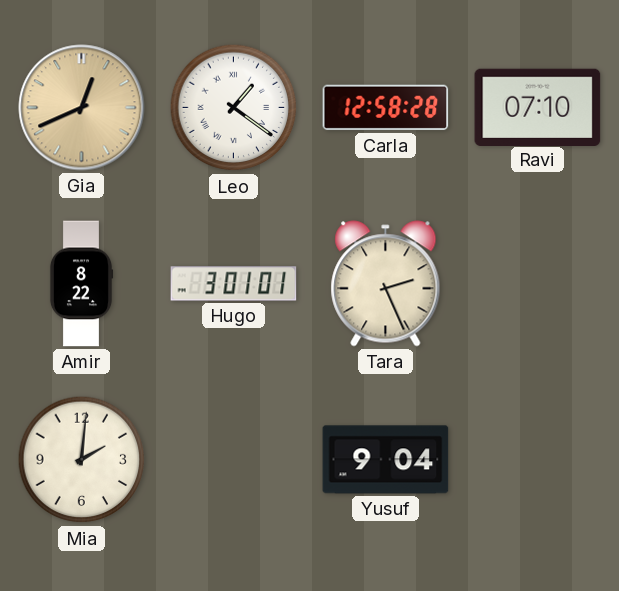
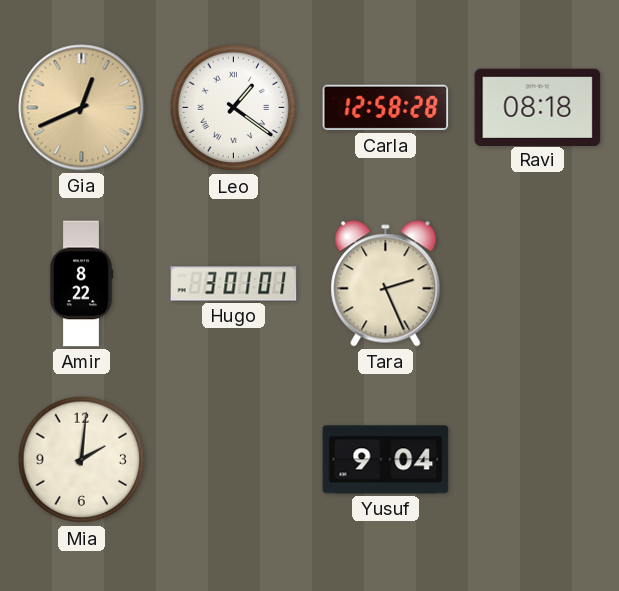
Ravi: 07:10 -> 08:18
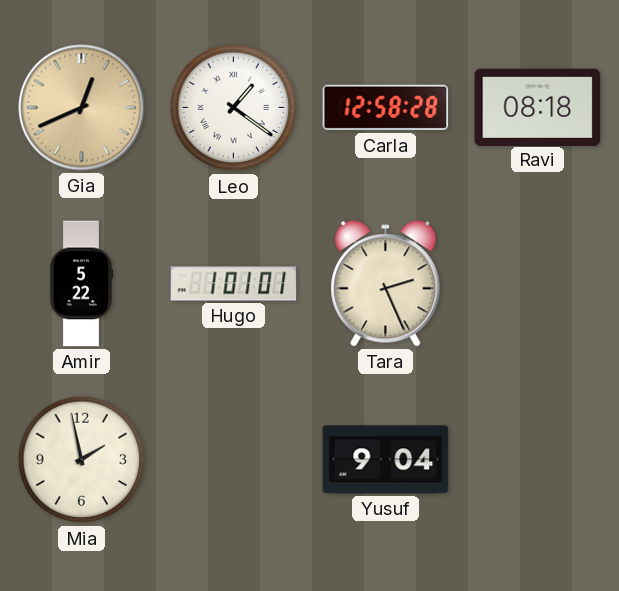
Amir: 8:22 -> 5:22
Hugo: 3:01 -> 1:01
Mia: 2:01 -> 1:58
